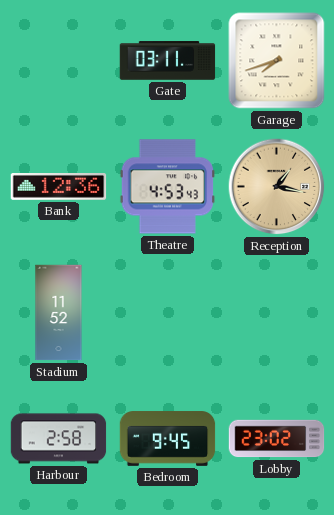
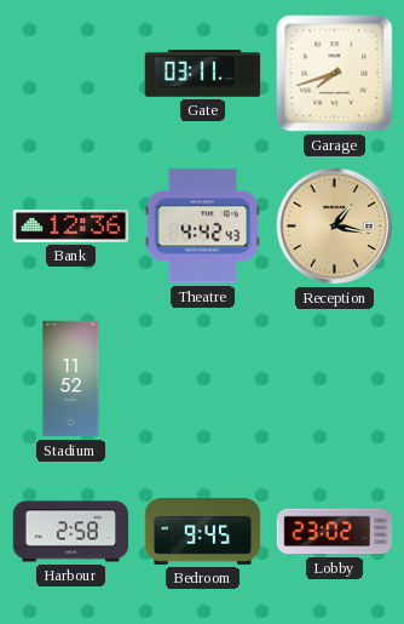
Theatre: 4:53 -> 4:42
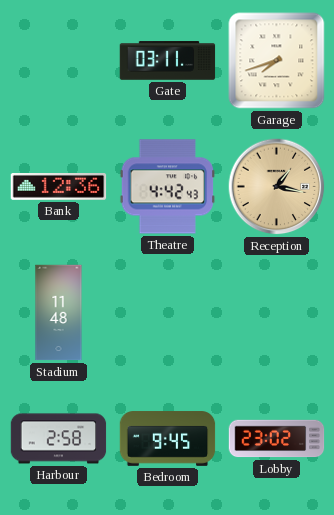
Stadium: 11:52 -> 11:48
